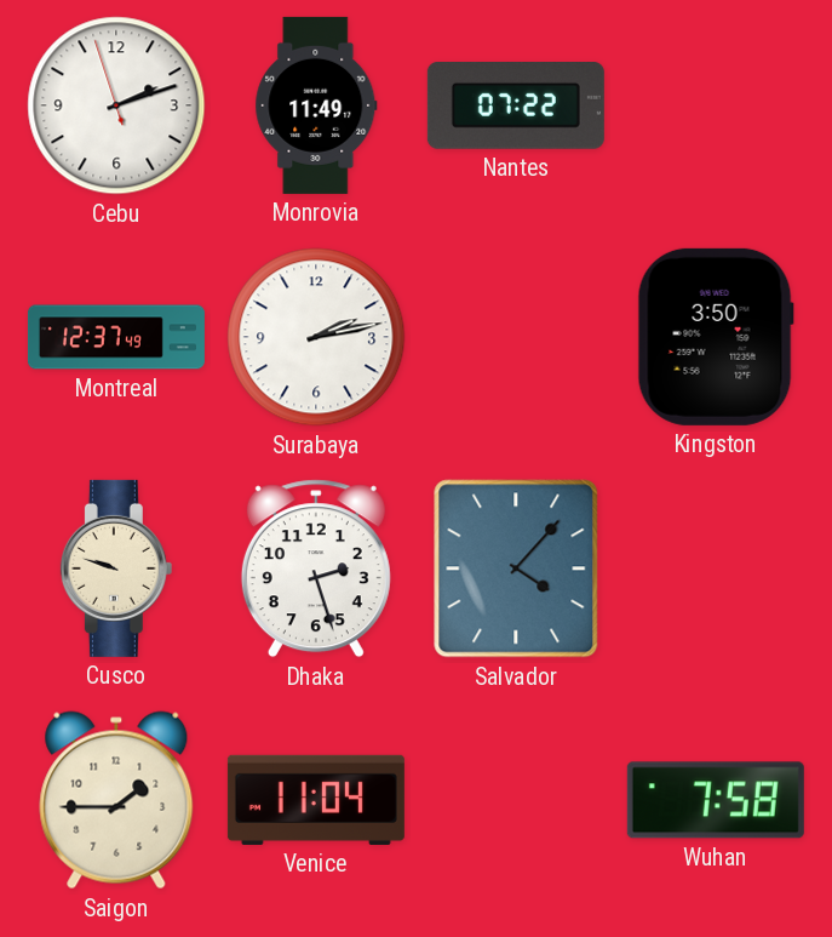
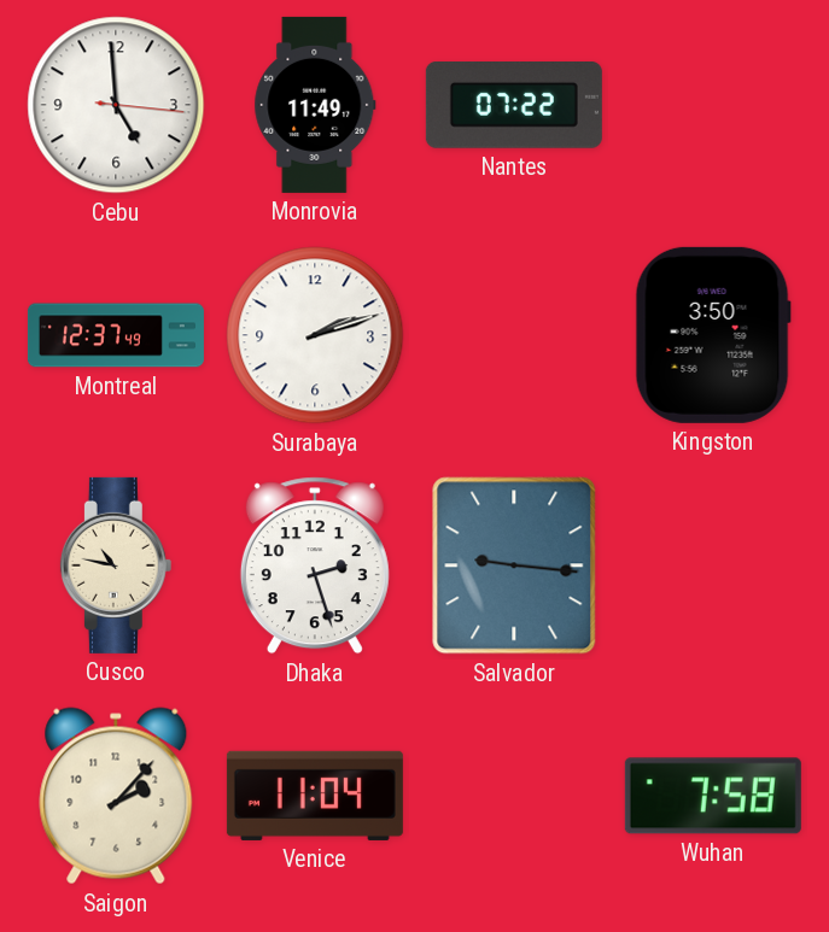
Cebu: 2:11 -> 4:59
Surabaya: 2:13 -> 2:12
Cusco: 9:48 -> 10:47
Salvador: 4:07 -> 9:16
Saigon: 1:45 -> 2:07
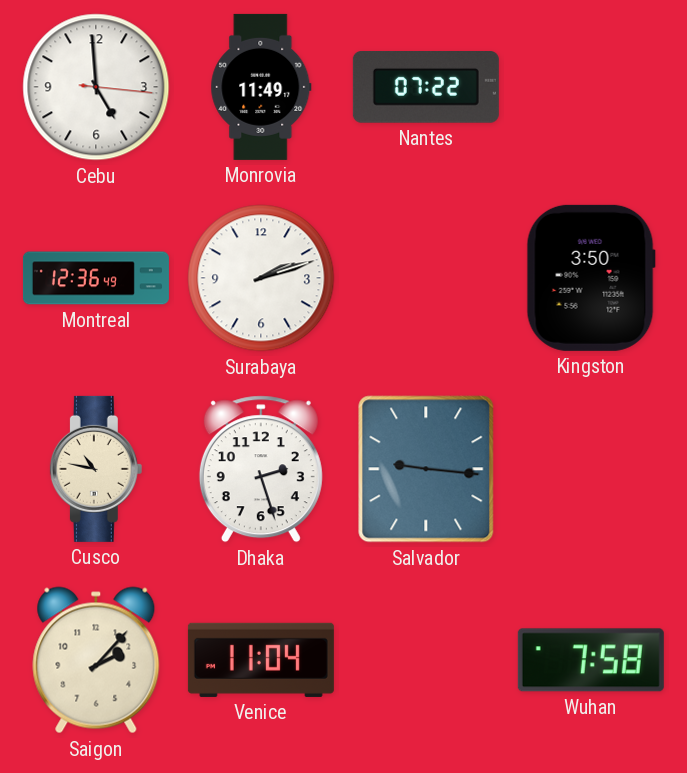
Montreal: 12:37 -> 12:36
